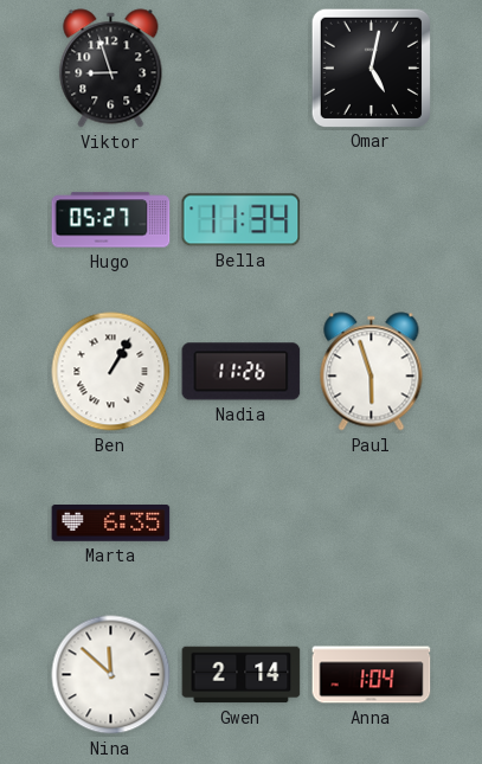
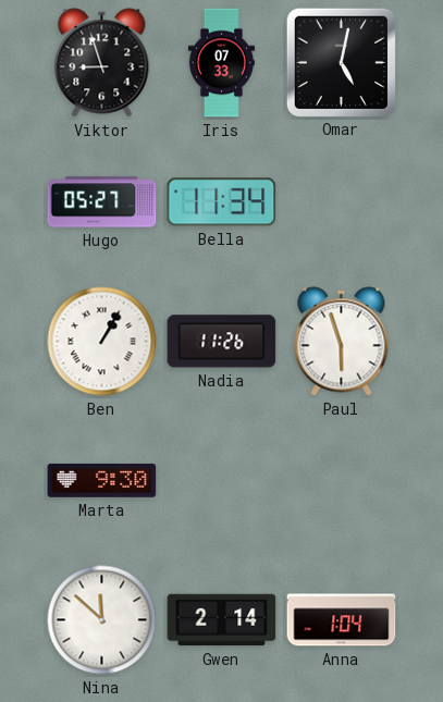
Iris: none -> 07:33
Marta: 6:35 -> 9:30
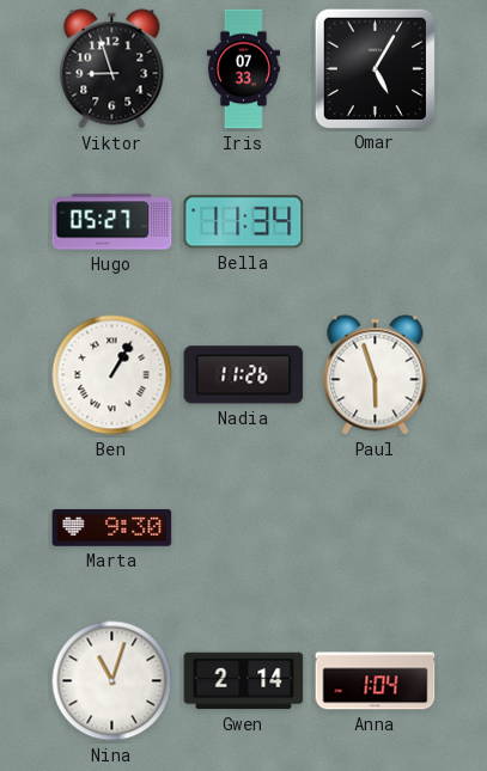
Omar: 5:02 -> 5:05
Nina: 11:52 -> 11:03
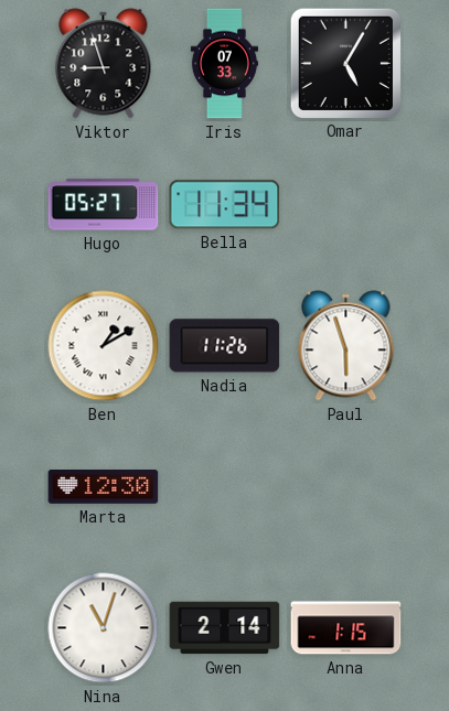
Ben: 1:05 -> 1:10
Marta: 9:30 -> 12:30
Anna: 1:04 -> 1:15
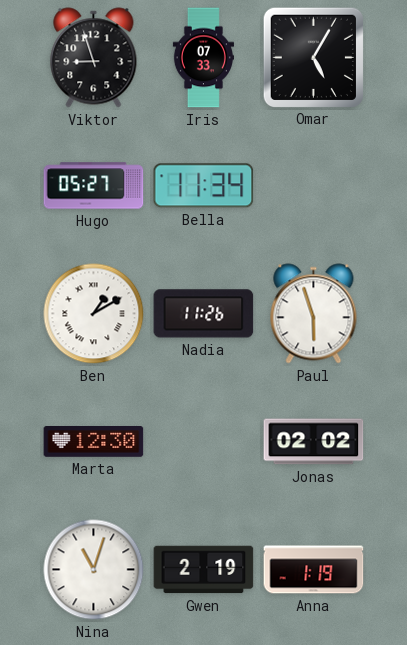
Jonas: none -> 02:02
Gwen: 2:14 -> 2:19
Anna: 1:15 -> 1:19
